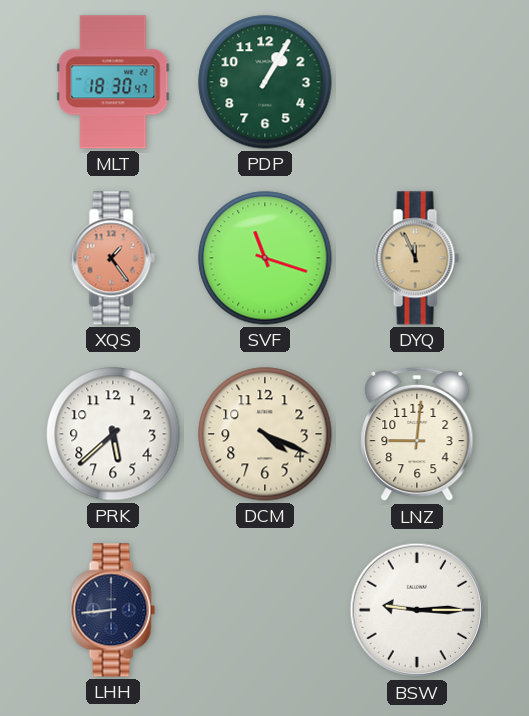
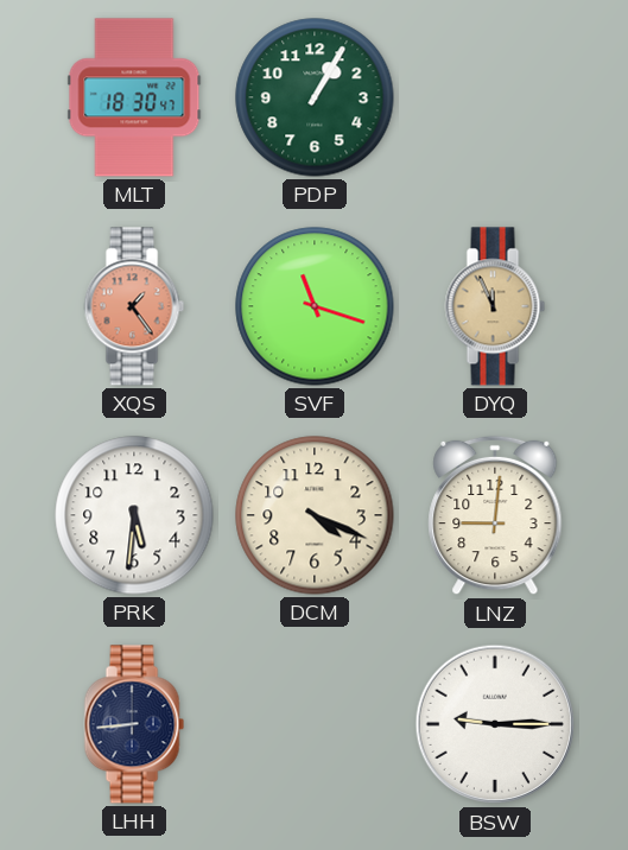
PRK: 5:38 -> 5:31
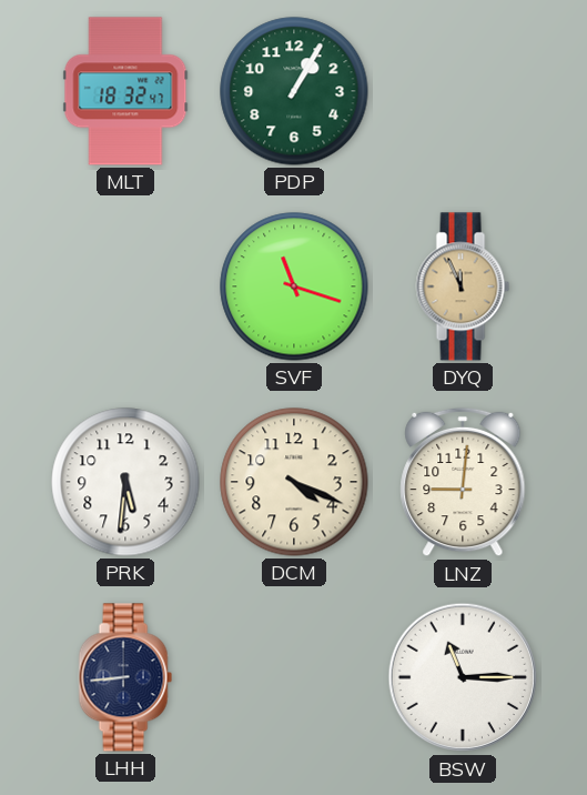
MLT: 18:30 -> 18:32
XQS: 1:24 -> none
BSW: 9:15 -> 11:15
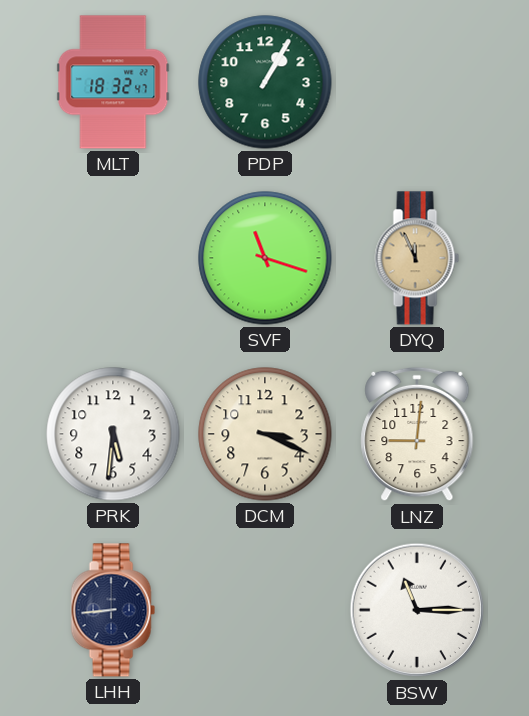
DCM: 4:19 -> 3:19
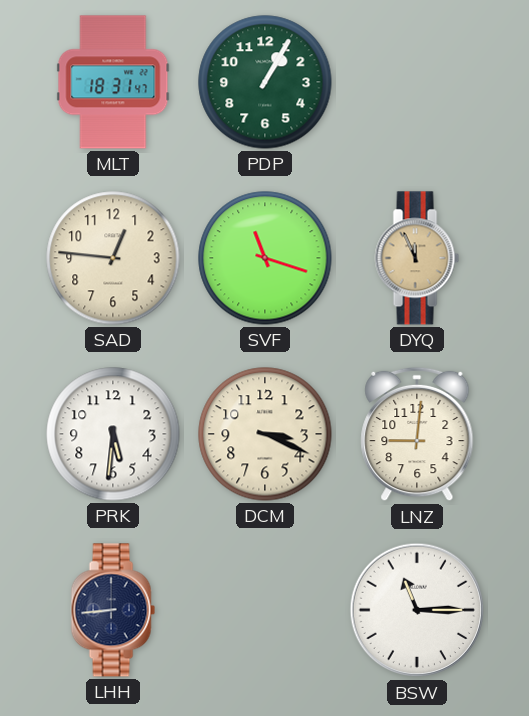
MLT: 18:32 -> 18:31
SAD: none -> 12:46
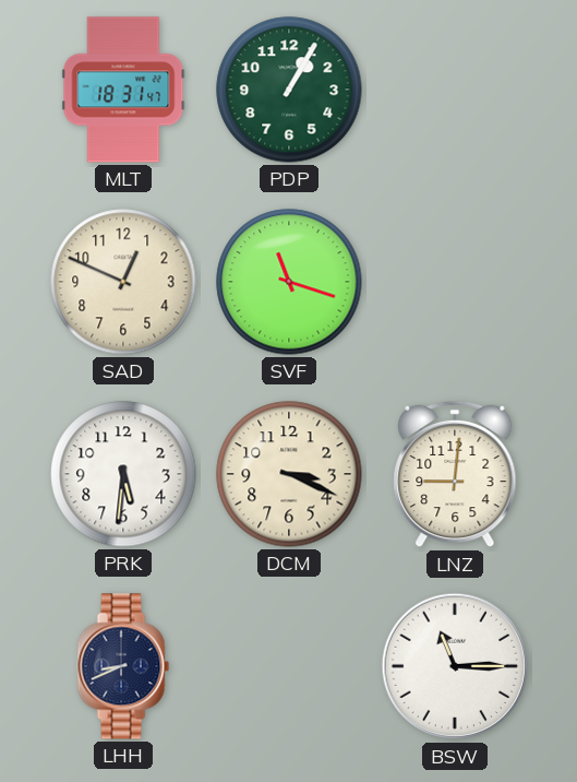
SAD: 12:46 -> 12:49
DYQ: 11:56 -> none
LHH: 8:44 -> 8:41
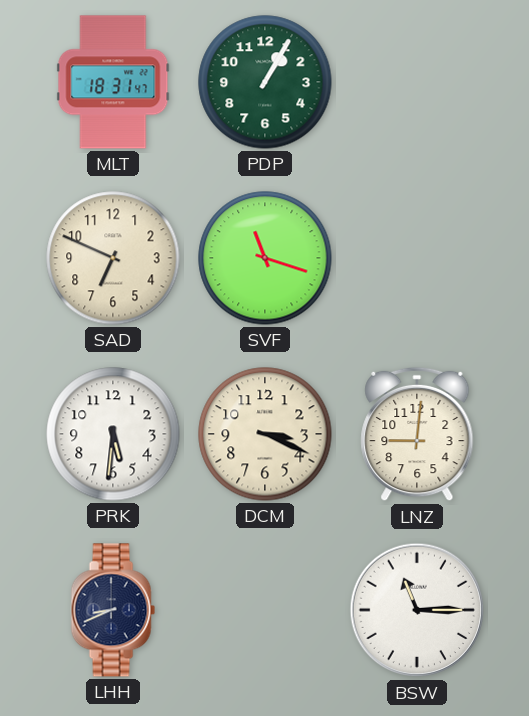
SAD: 12:49 -> 6:49
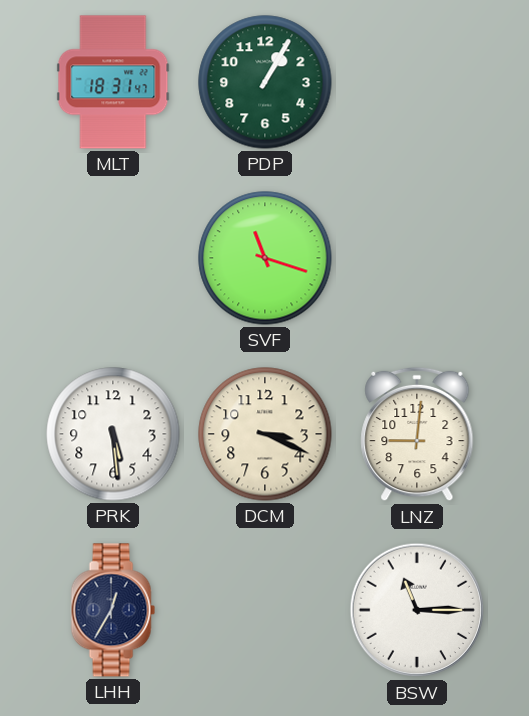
SAD: 6:49 -> none
PRK: 5:31 -> 5:29
LHH: 8:41 -> 12:35
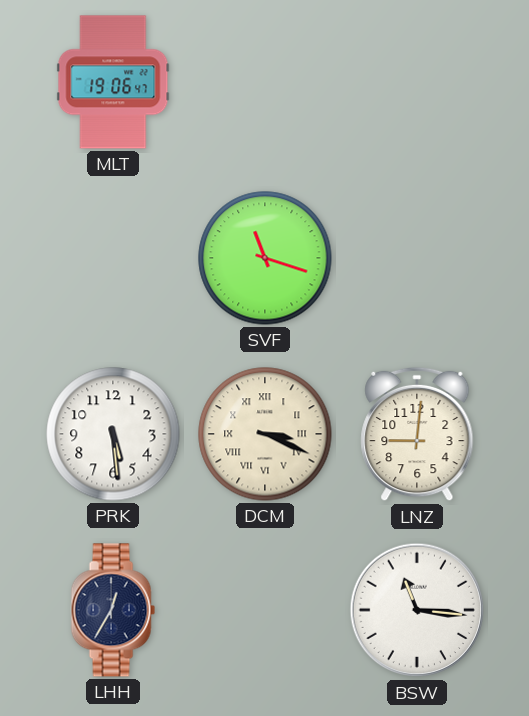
MLT: 18:31 -> 19:06
PDP: 1:05 -> none
DCM numerals: Arabic -> Roman
BSW: 11:15 -> 11:16
